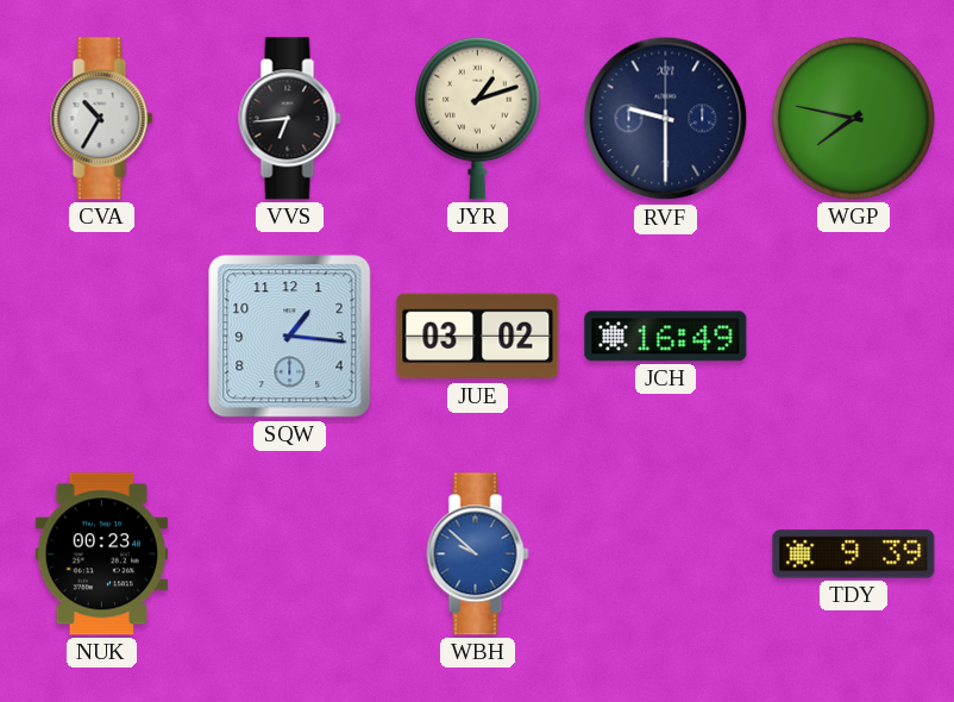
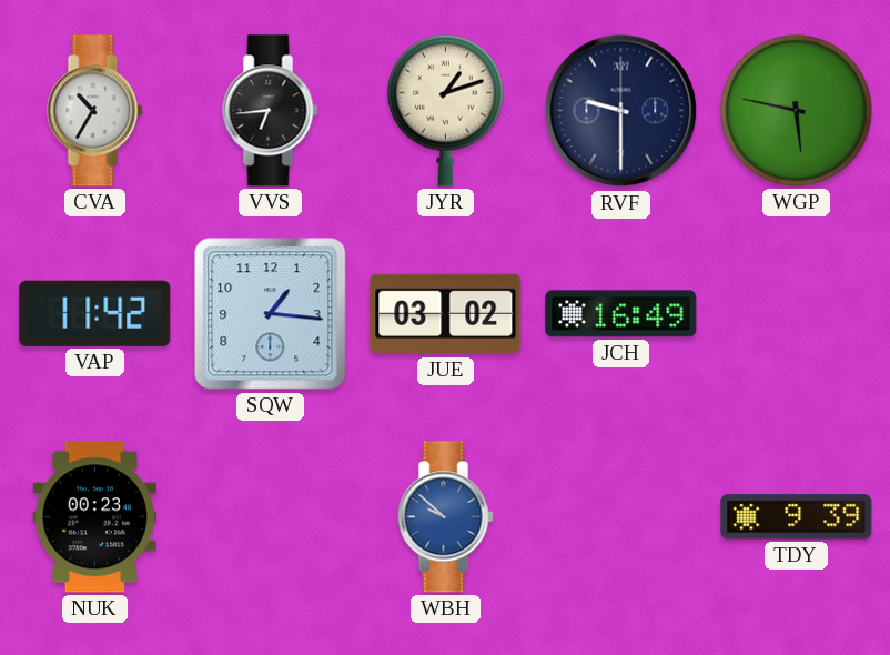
WGP: 7:47 -> 5:47
VAP: none -> 11:42
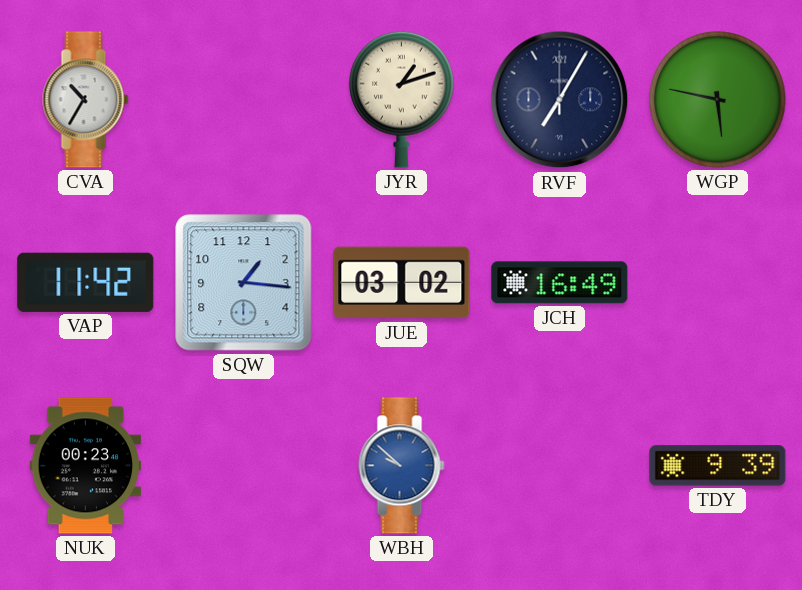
VVS: 6:44 -> none
RVF: 9:30 -> 7:05
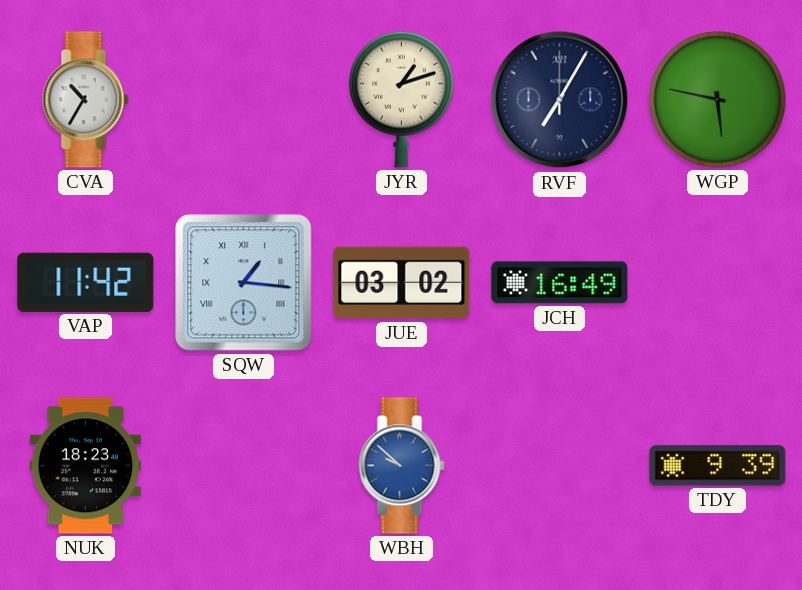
SQW numerals: Arabic -> Roman
NUK: 00:23 -> 18:23
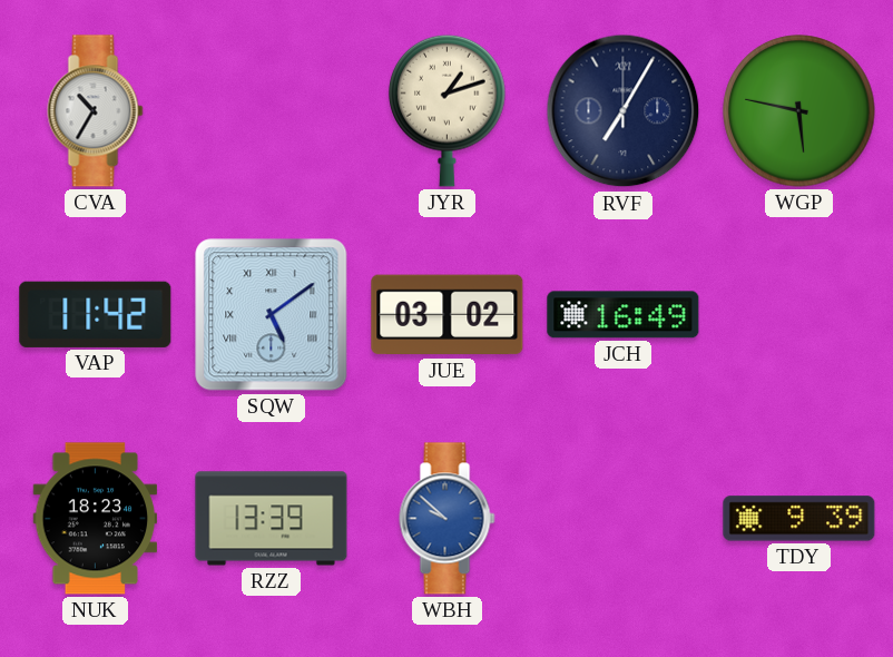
SQW: 1:16 -> 5:09
RZZ: none -> 13:39
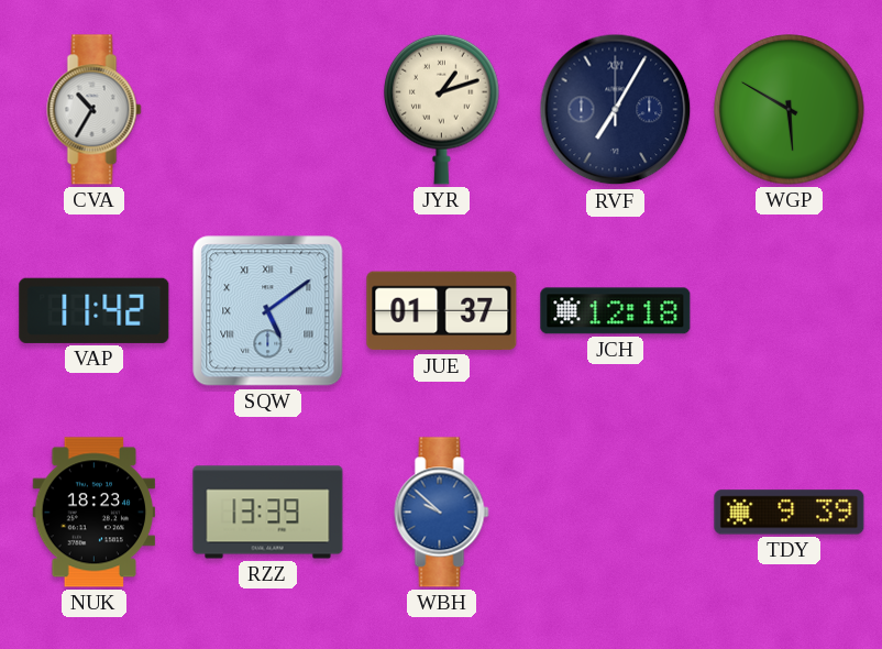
WGP: 5:47 -> 5:50
JUE: 03:02 -> 01:37
JCH: 16:49 -> 12:18
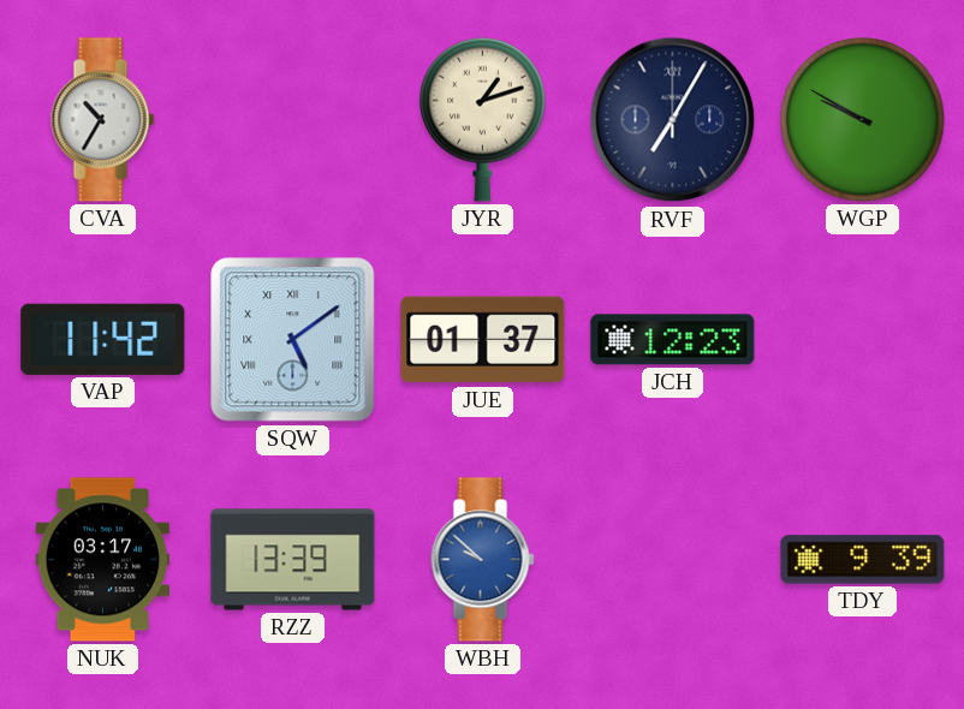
WGP: 5:50 -> 9:50
JCH: 12:18 -> 12:23
NUK: 18:23 -> 03:17
